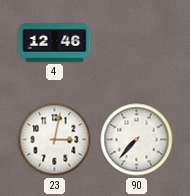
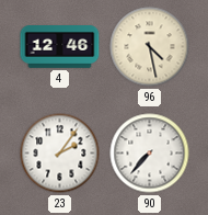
96: none -> 4:28
23: 3:02 -> 2:06
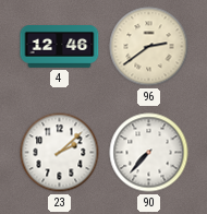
96: 4:28 -> 2:39
23: 2:06 -> 2:08
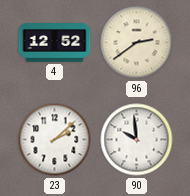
4: 12:46 -> 12:52
90: 7:37 -> 9:59
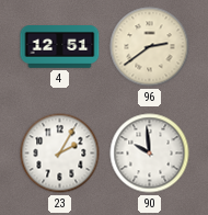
4: 12:52 -> 12:51
23: 2:08 -> 2:05
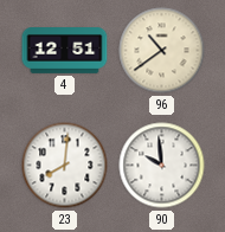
96: 2:39 -> 10:39
23: 2:05 -> 8:01
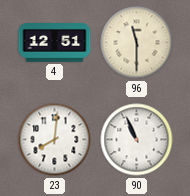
96: 10:39 -> 11:30
90: 9:59 -> 10:56
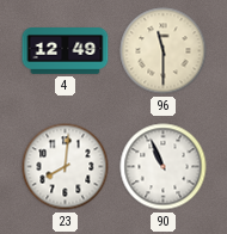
4: 12:51 -> 12:49
